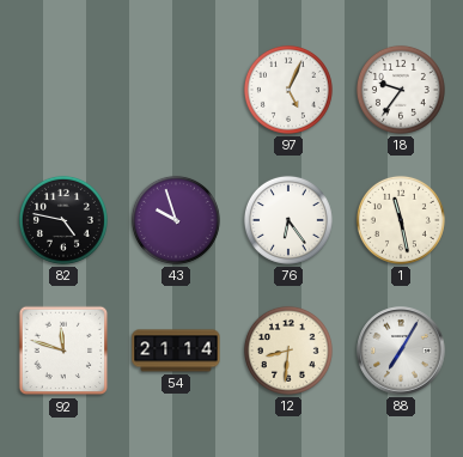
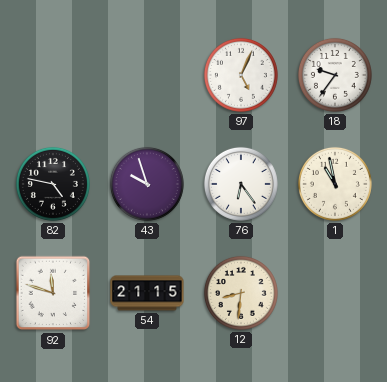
1: 11:28 -> 10:58
54: 21:14 -> 21:15
88: 7:05 -> none
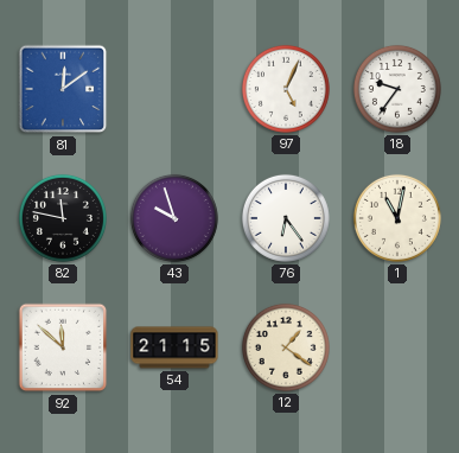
81: none -> 12:09
82: 4:47 -> 11:47
1: 10:58 -> 11:02
92: 11:48 -> 11:52
12: 8:31 -> 1:21
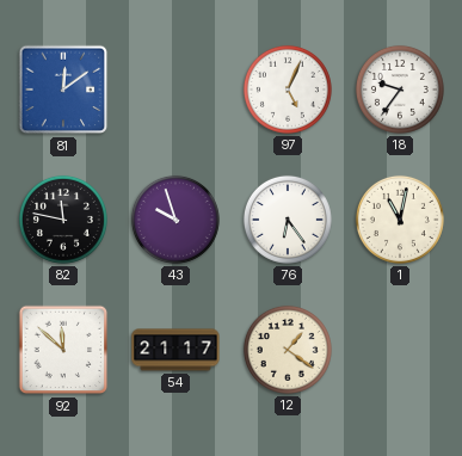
54: 21:15 -> 21:17
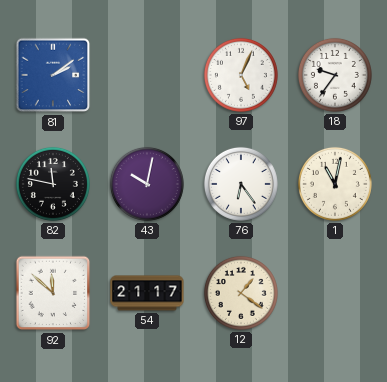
81: 12:09 -> 2:09
43: 9:57 -> 10:02
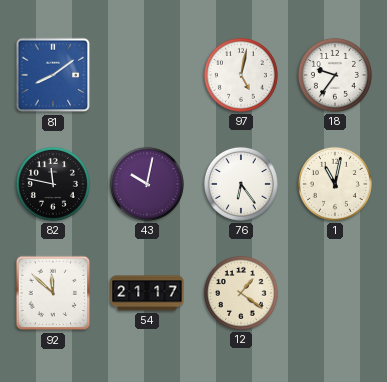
81: 2:09 -> 8:09
97: 5:04 -> 5:02
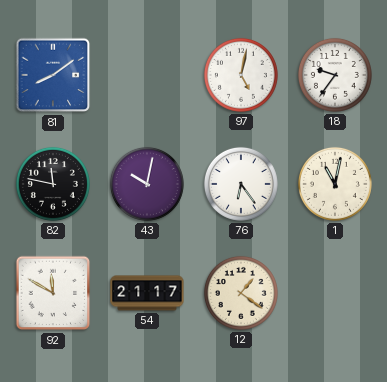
92: 11:52 -> 11:50
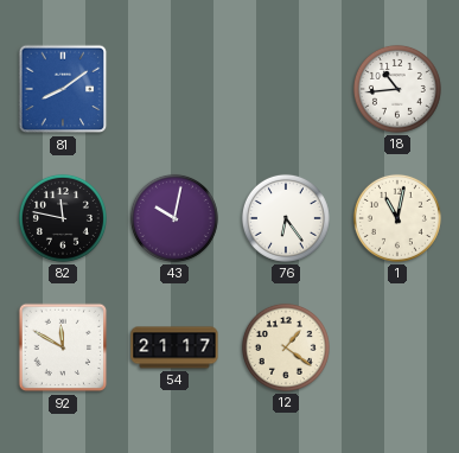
97: 5:02 -> none
18: 9:36 -> 10:44
